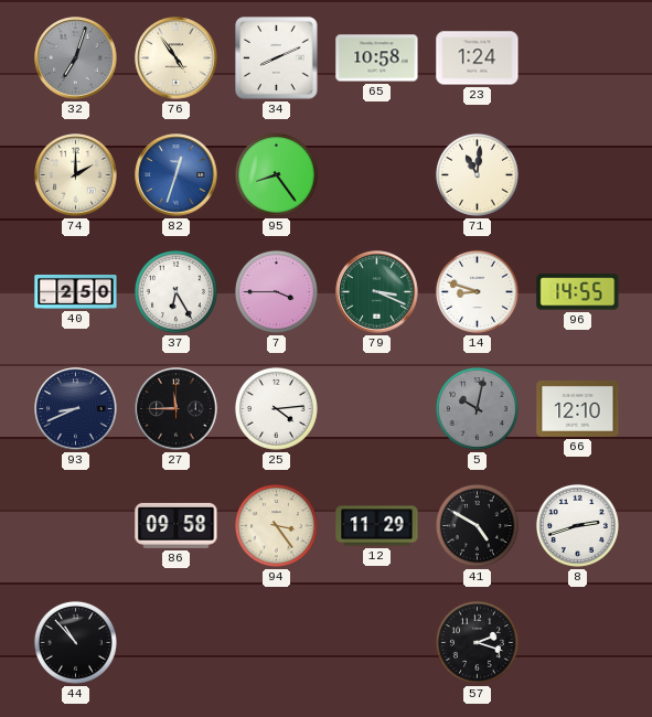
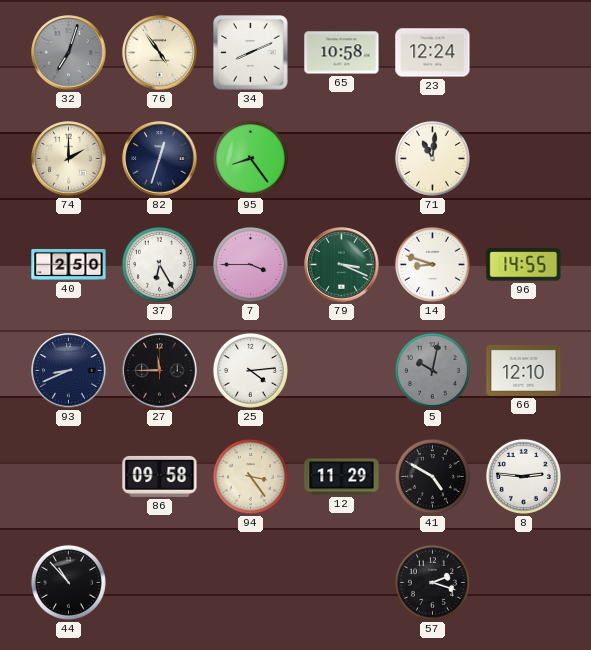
23: 1:24 -> 12:24
82 dial: blue -> navy
8: 2:42 -> 2:46
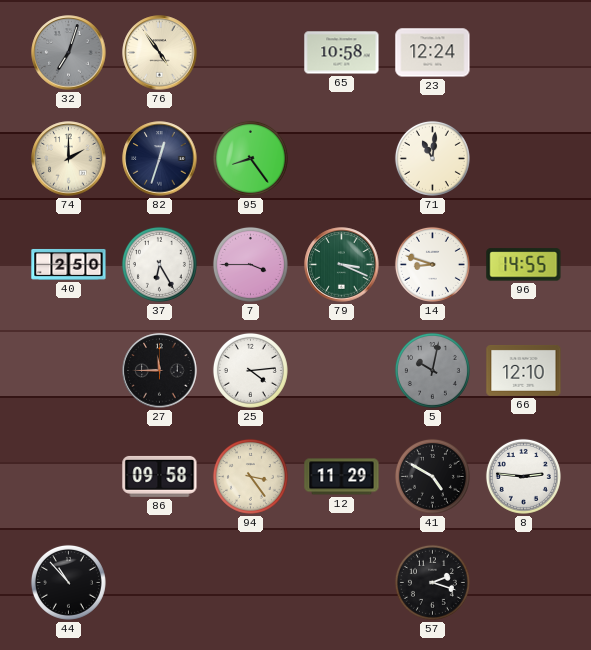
34: 8:11 -> none
93: 8:41 -> none
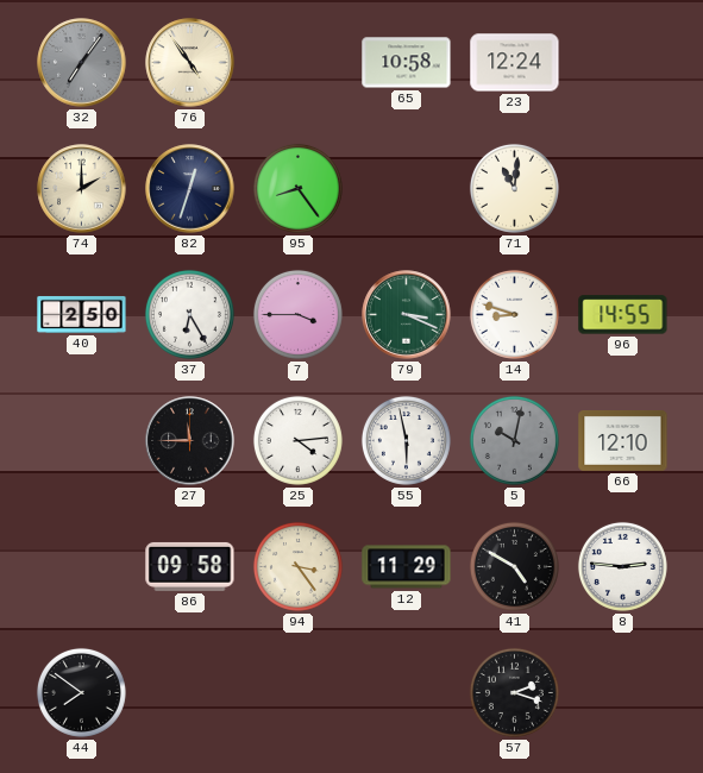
32: 7:03 -> 7:06
55: none -> 5:58
44: 10:53 -> 7:51
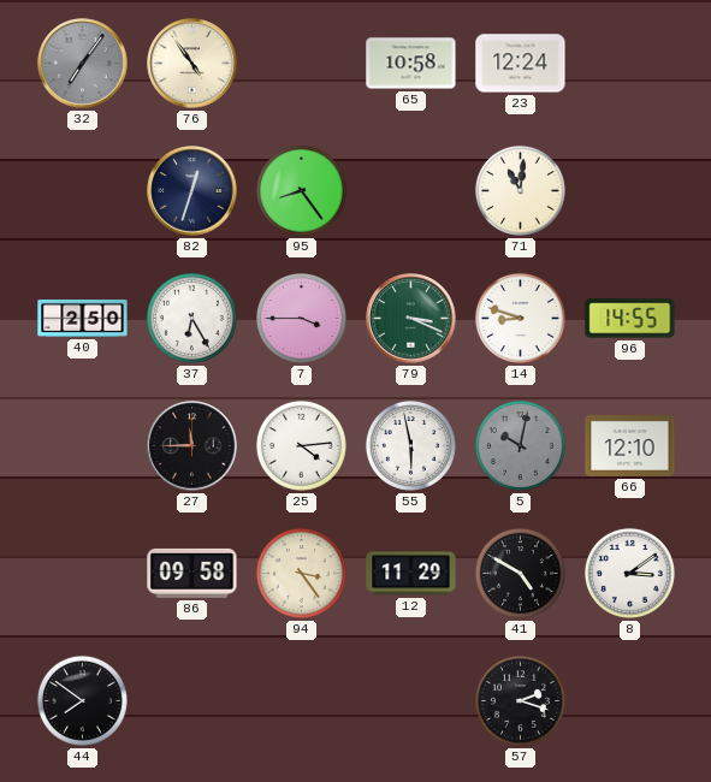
74: 2:00 -> none
8: 2:46 -> 3:09
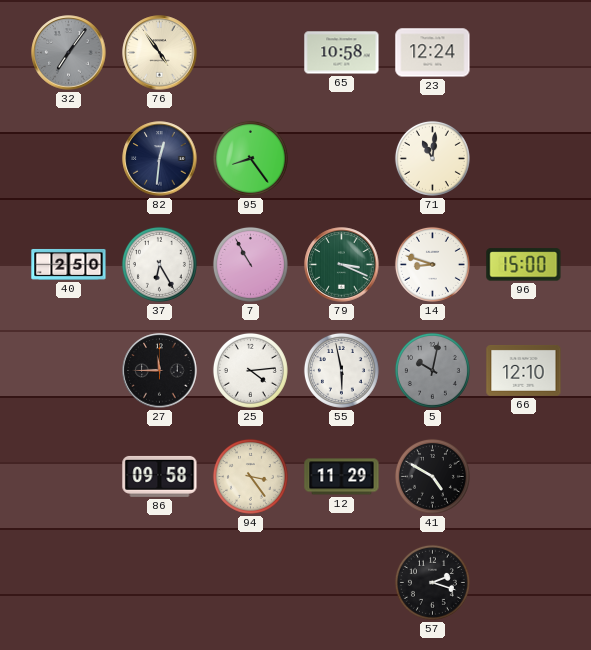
82: 12:33 -> 12:31
7: 3:45 -> 10:55
96: 14:55 -> 15:00
8: 3:09 -> none
44: 7:51 -> none
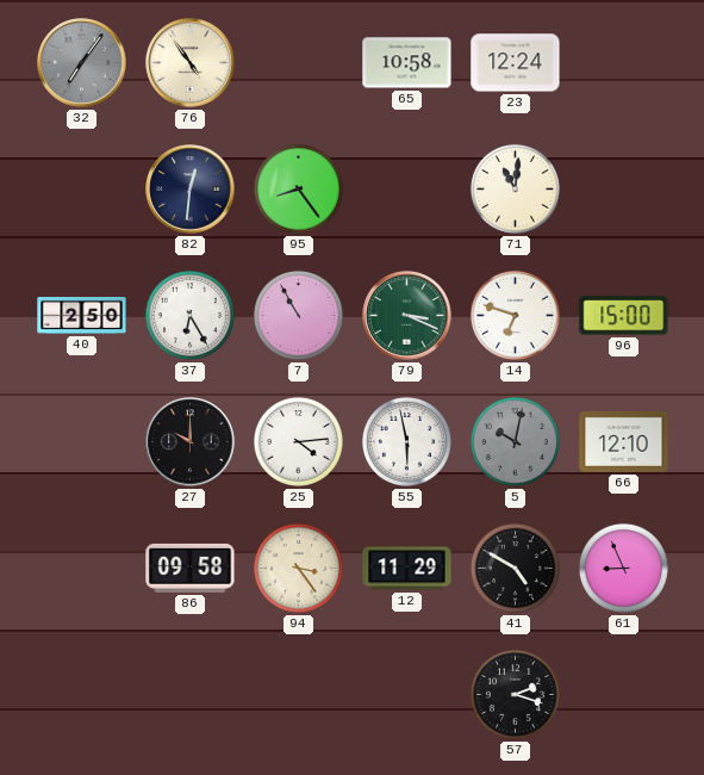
14: 8:48 -> 6:48
27: 11:45 -> 10:00
61: none -> 8:56
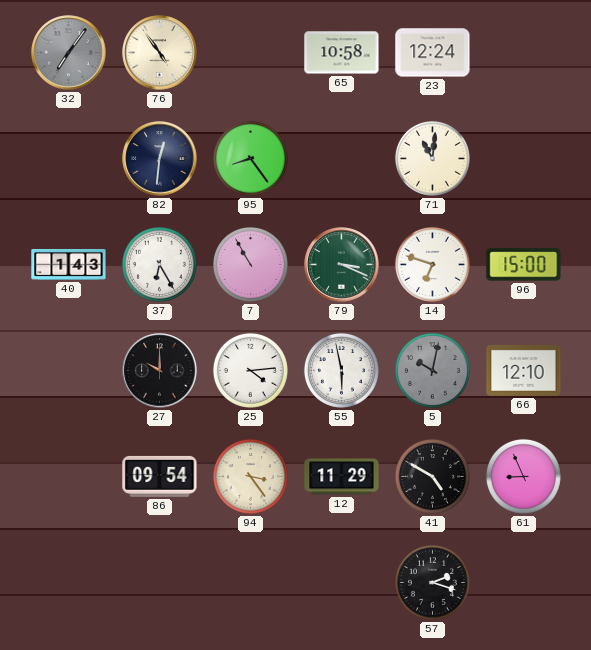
40: 2:50 -> 1:43
86: 09:58 -> 09:54
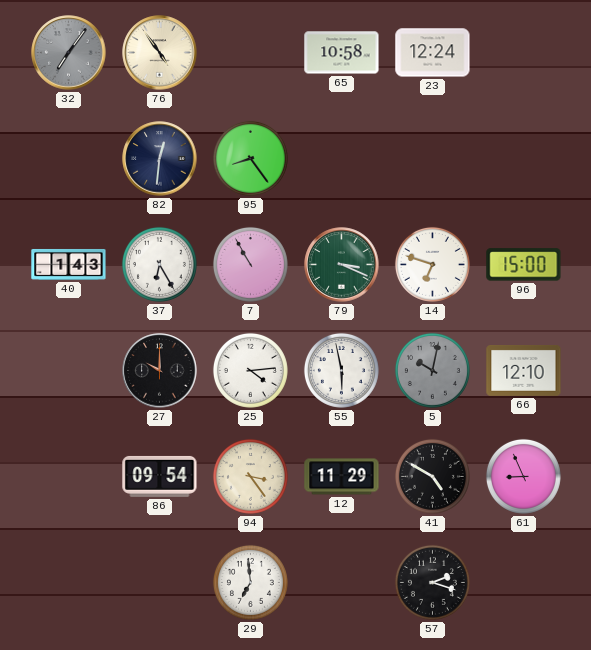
71: 11:01 -> none
29: none -> 6:59
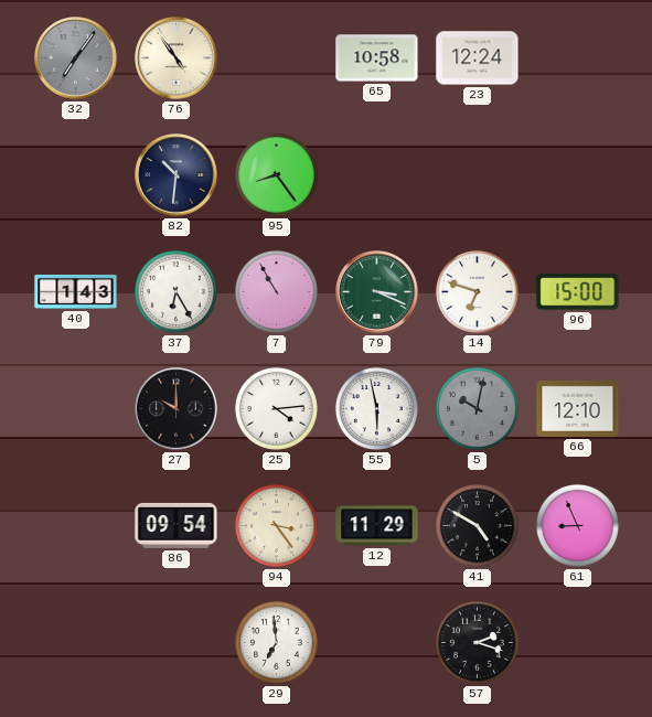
82: 12:31 -> 10:31
